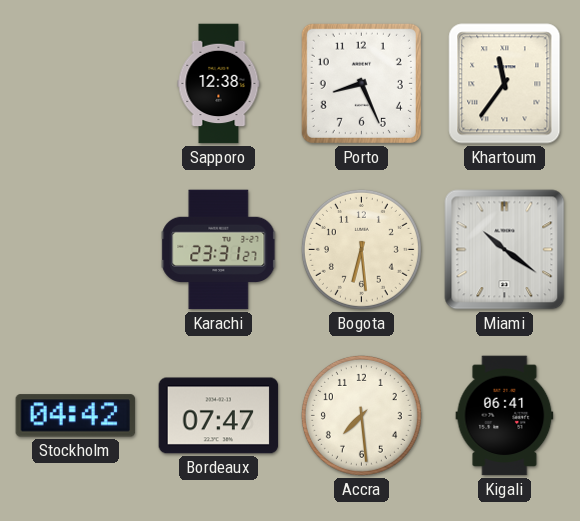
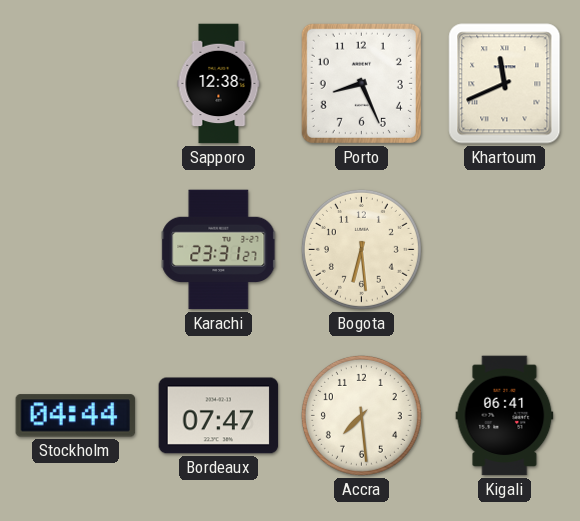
Khartoum: 11:36 -> 11:41
Miami: 10:21 -> none
Stockholm: 04:42 -> 04:44
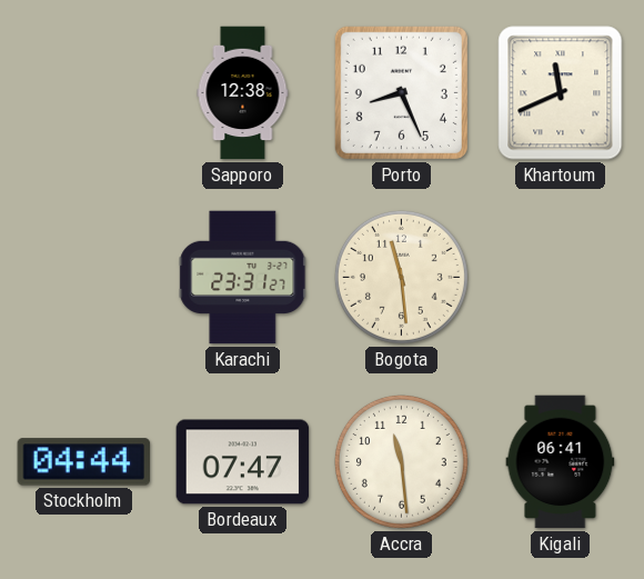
Bogota: 6:29 -> 11:29
Accra: 7:29 -> 11:29
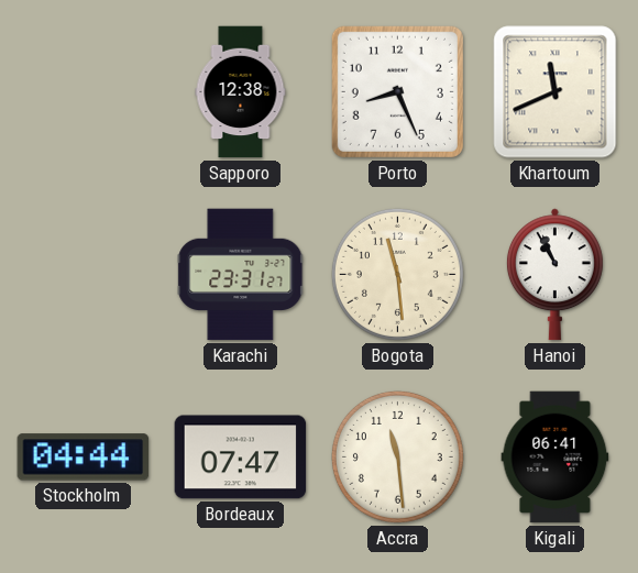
Hanoi: none -> 10:56
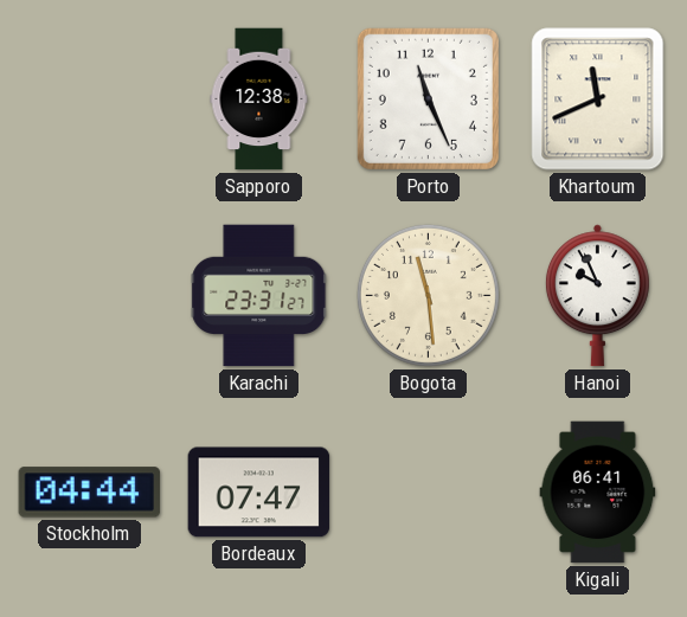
Porto: 8:26 -> 11:26
Hanoi: 10:56 -> 9:56
Accra: 11:29 -> none
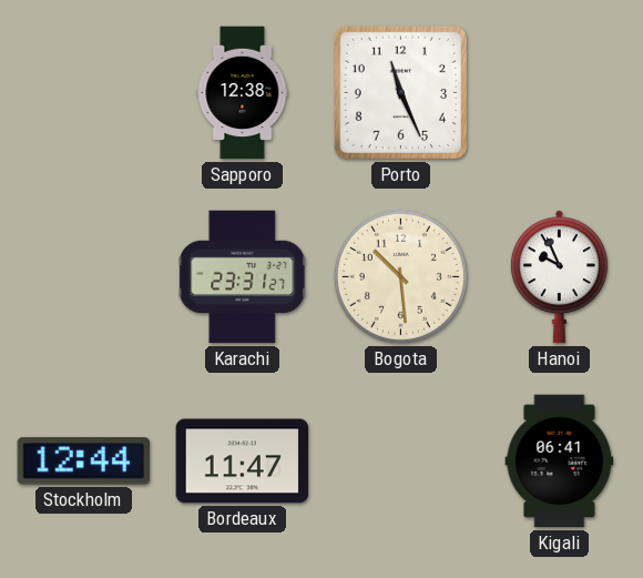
Khartoum: 11:41 -> none
Bogota: 11:29 -> 10:29
Stockholm: 04:44 -> 12:44
Bordeaux: 07:47 -> 11:47
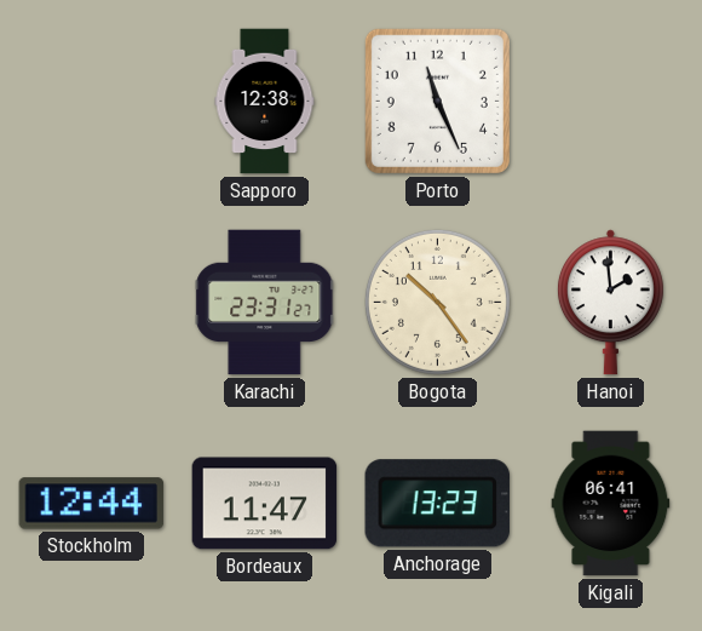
Bogota: 10:29 -> 10:24
Hanoi: 9:56 -> 1:59
Anchorage: none -> 13:23
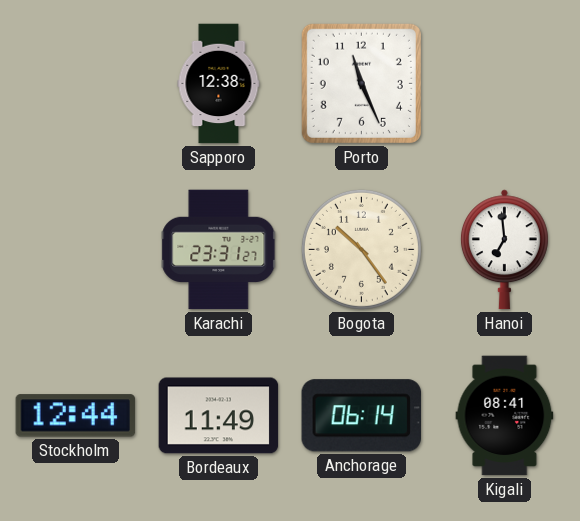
Hanoi: 1:59 -> 6:59
Bordeaux: 11:47 -> 11:49
Anchorage: 13:23 -> 06:14
Kigali: 06:41 -> 08:41
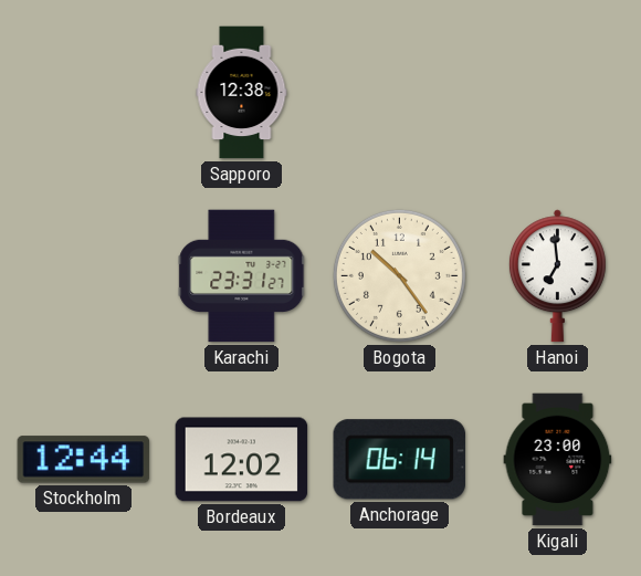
Porto: 11:26 -> none
Bordeaux: 11:49 -> 12:02
Kigali: 08:41 -> 23:00
